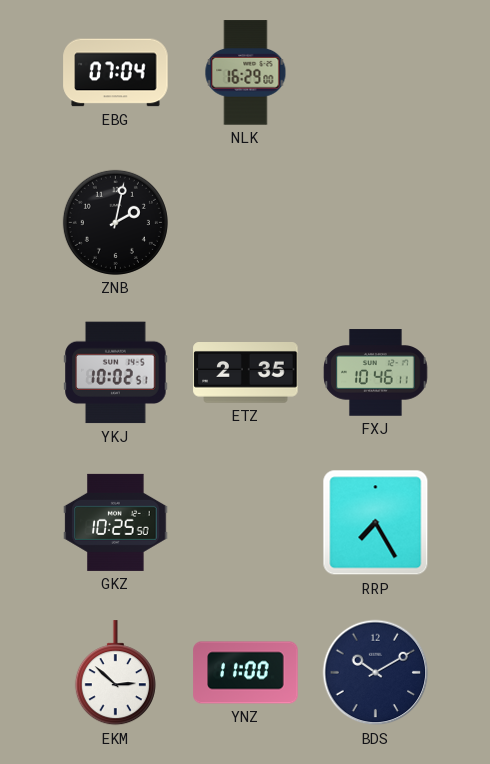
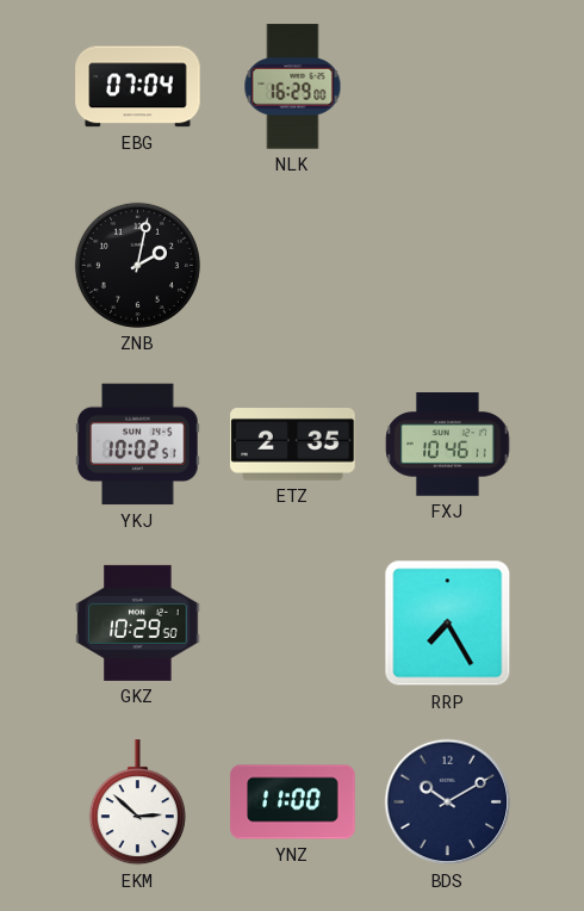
GKZ: 10:25 -> 10:29
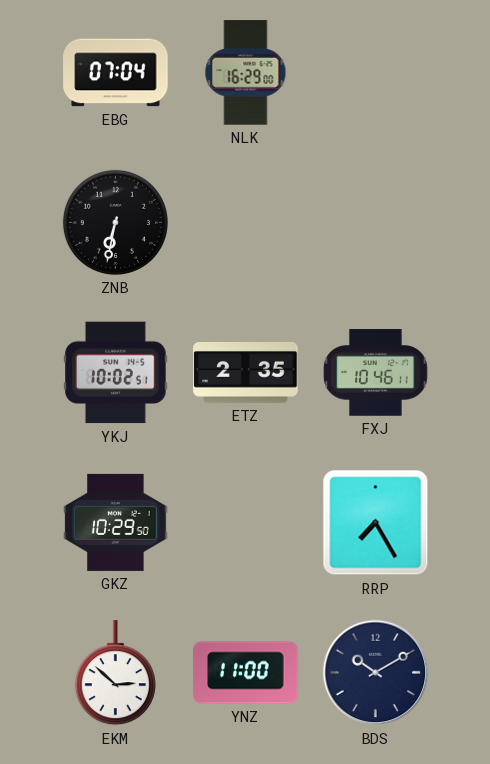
ZNB: 2:02 -> 6:32
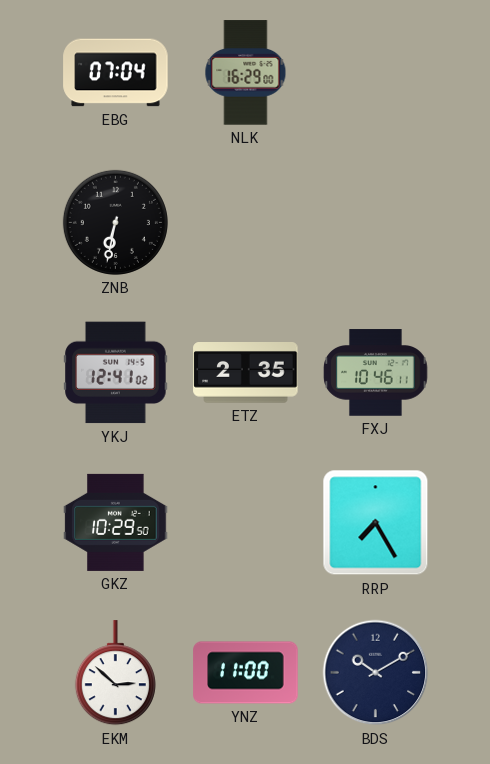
YKJ: 10:02 -> 12:41
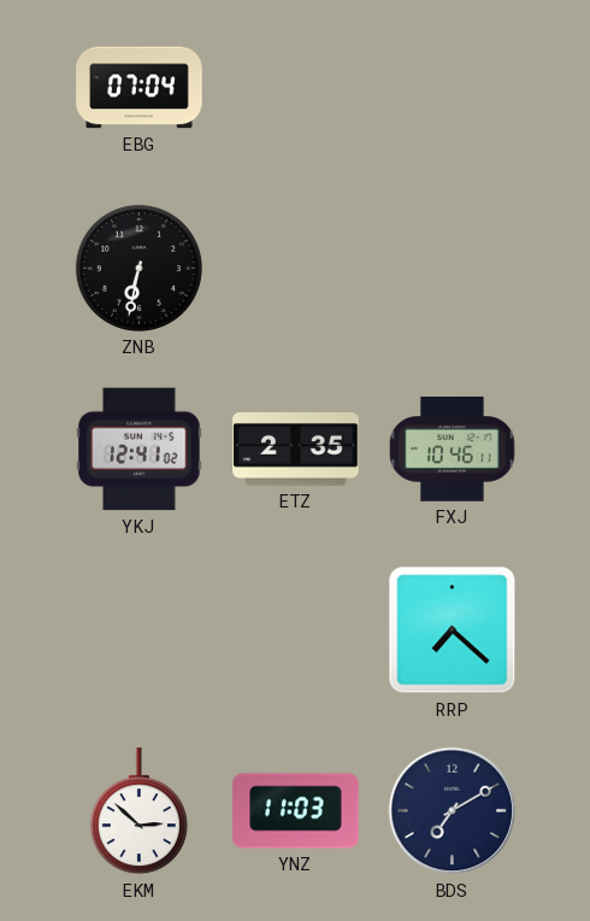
NLK: 16:29 -> none
GKZ: 10:29 -> none
RRP: 7:25 -> 7:22
YNZ: 11:00 -> 11:03
BDS: 10:10 -> 7:10
